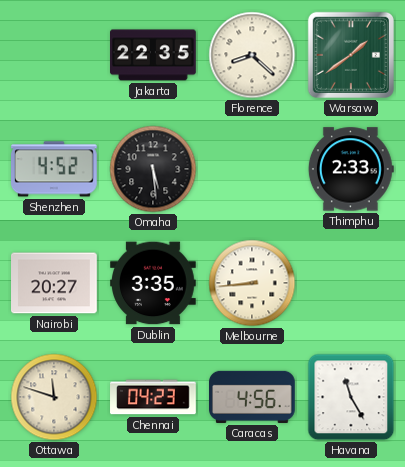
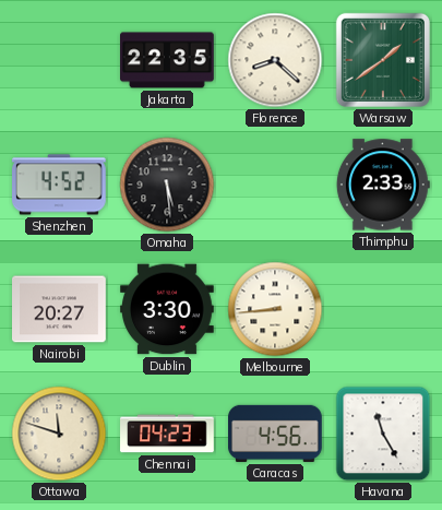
Dublin: 3:35 -> 3:30
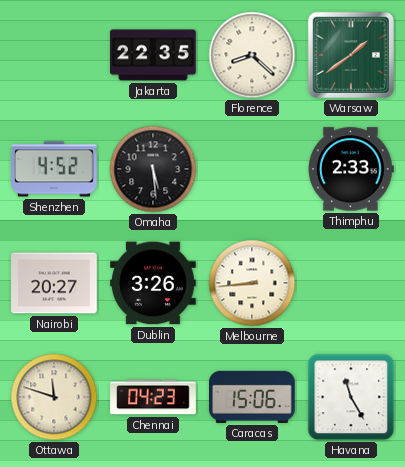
Dublin: 3:30 -> 3:26
Caracas: 4:56 -> 15:06
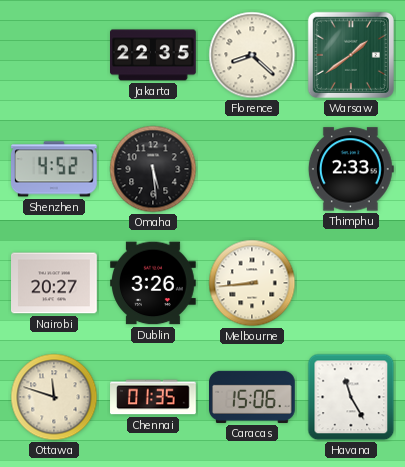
Chennai: 04:23 -> 01:35
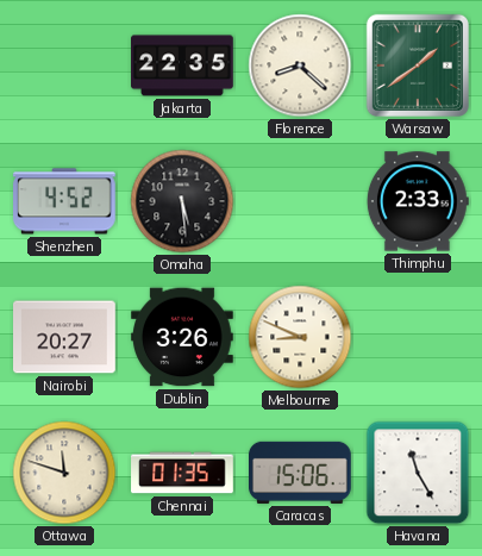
Melbourne: 8:44 -> 8:49
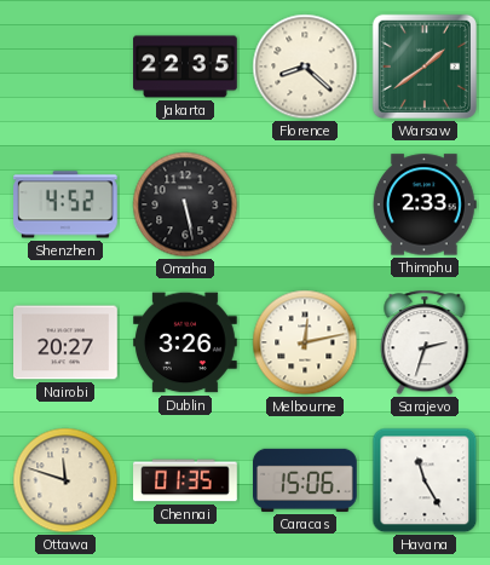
Omaha: 5:29 -> 5:28
Melbourne: 8:49 -> 12:13
Sarajevo: none -> 2:33
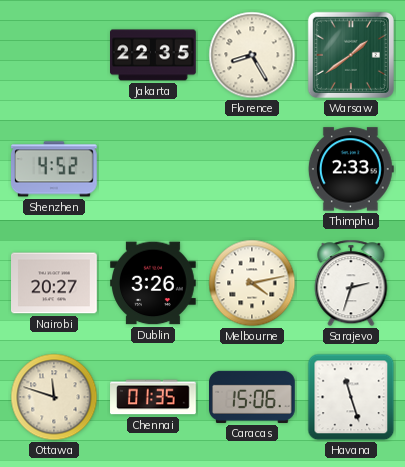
Florence: 8:22 -> 8:25
Omaha: 5:28 -> none
Melbourne: 12:13 -> 4:13
Havana: 11:25 -> 11:27
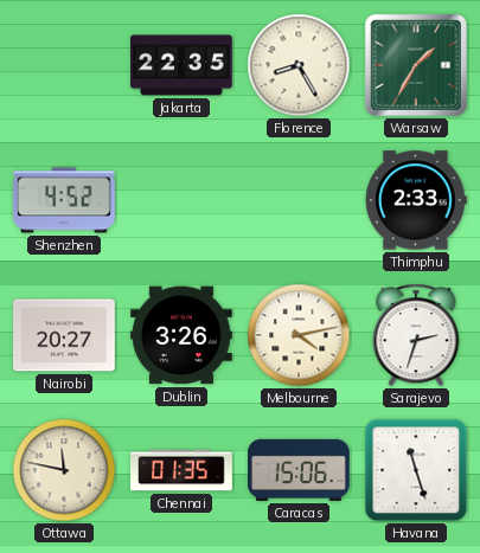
Warsaw: 1:39 -> 1:35
Ottawa: 11:48 -> 11:47
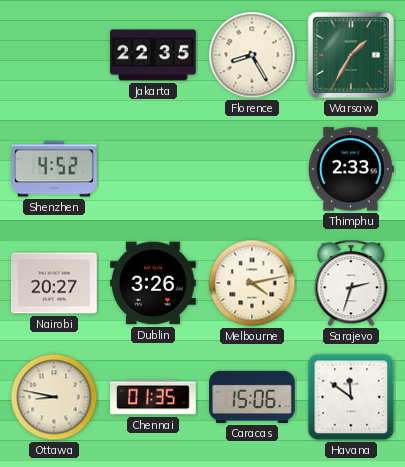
Ottawa: 11:47 -> 8:47
Havana: 11:27 -> 11:51
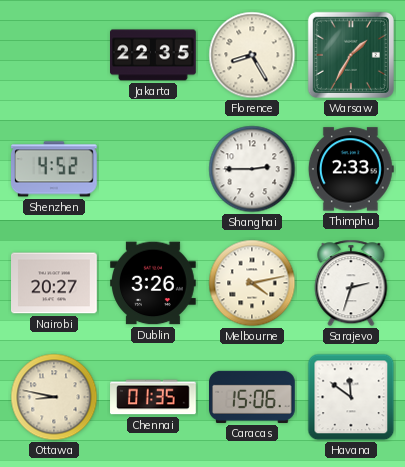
Shanghai: none -> 2:45
